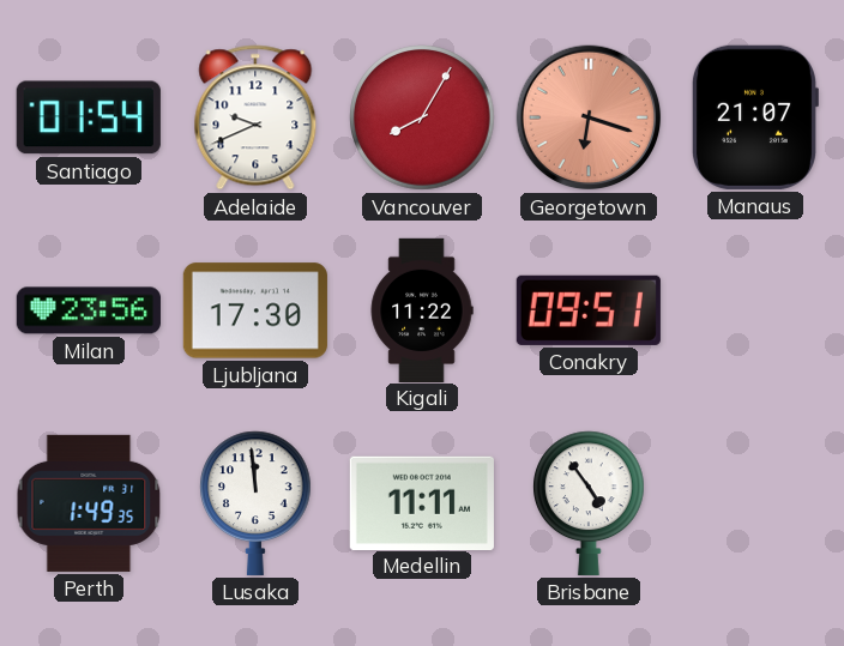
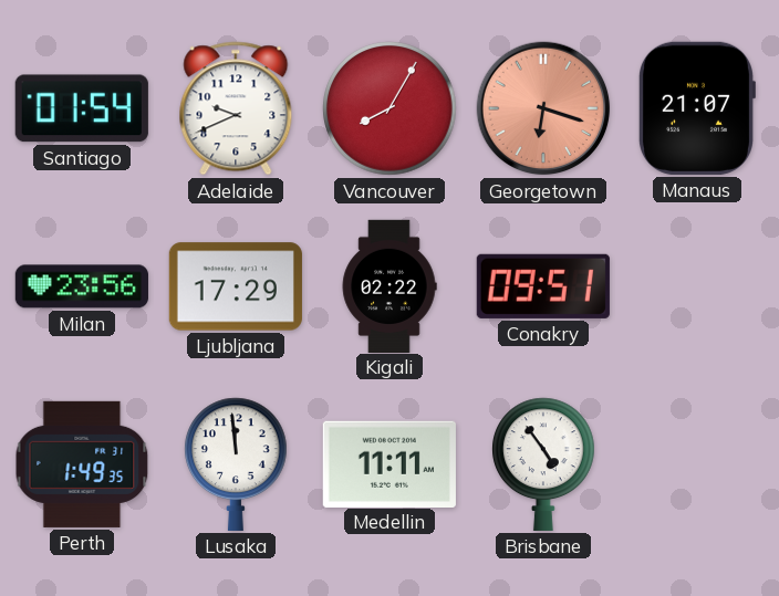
Ljubljana: 17:30 -> 17:29
Kigali: 11:22 -> 02:22
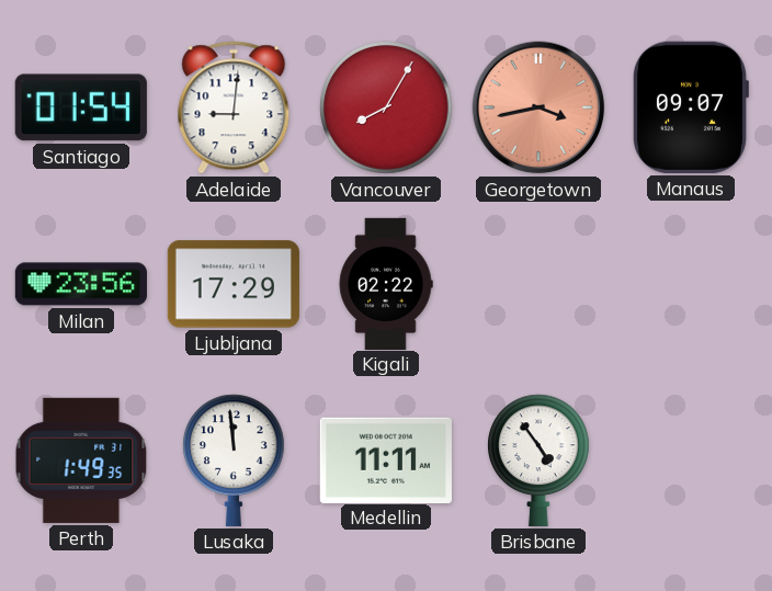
Adelaide: 9:41 -> 9:01
Georgetown: 6:18 -> 3:43
Manaus: 21:07 -> 09:07
Conakry: 09:51 -> none
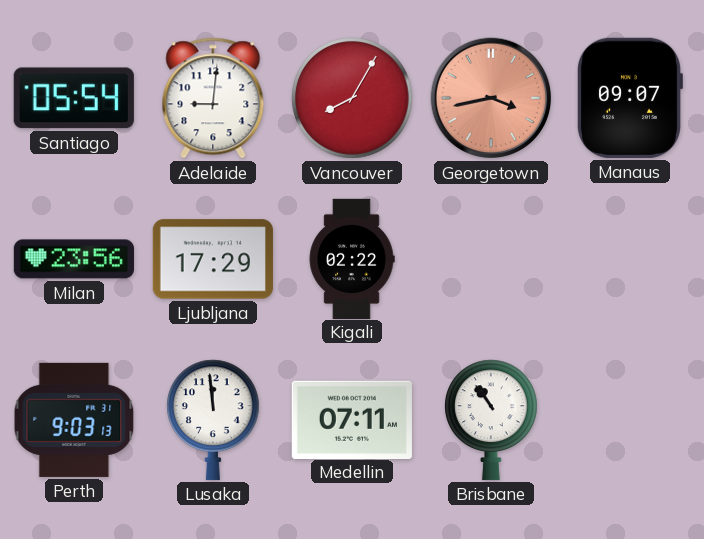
Santiago: 01:54 -> 05:54
Perth: 1:49 -> 9:03
Medellin: 11:11 -> 07:11
Brisbane: 4:54 -> 10:54
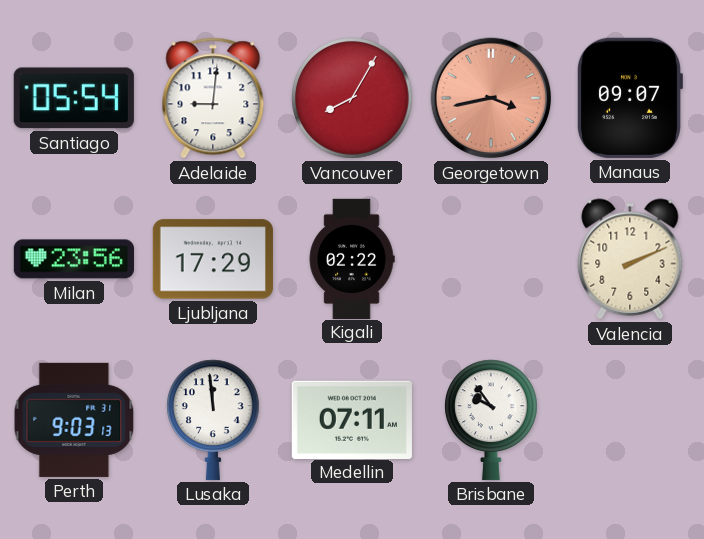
Valencia: none -> 2:11
Brisbane: 10:54 -> 9:54
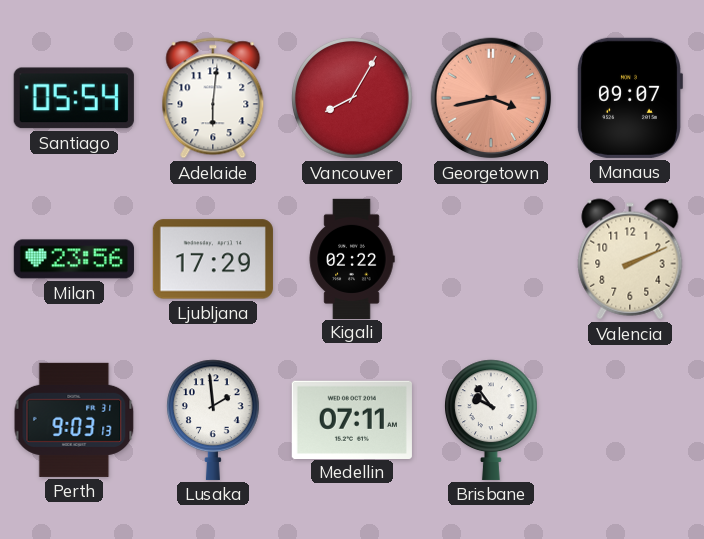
Adelaide: 9:01 -> 6:01
Lusaka: 11:59 -> 1:59
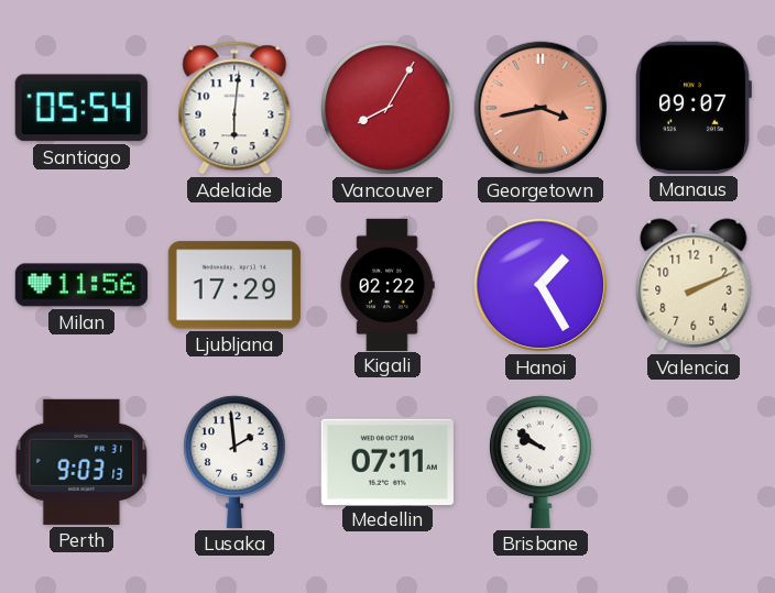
Milan: 23:56 -> 11:56
Hanoi: none -> 1:25
Brisbane: 9:54 -> 9:51
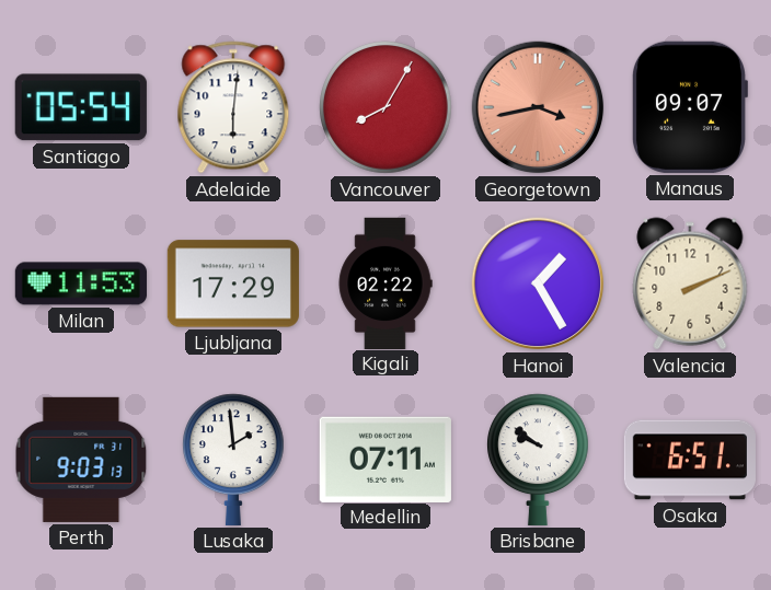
Milan: 11:56 -> 11:53
Osaka: none -> 6:51
